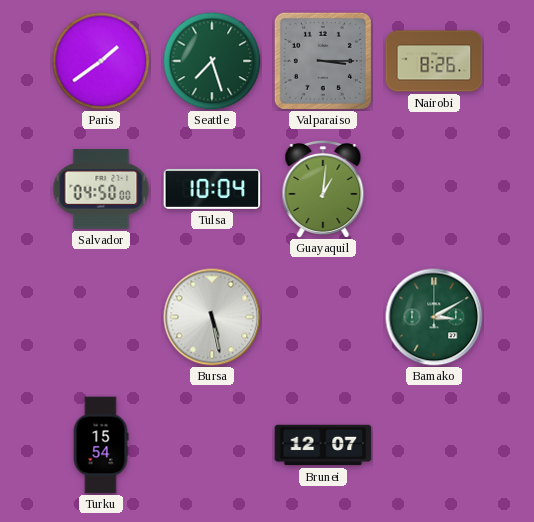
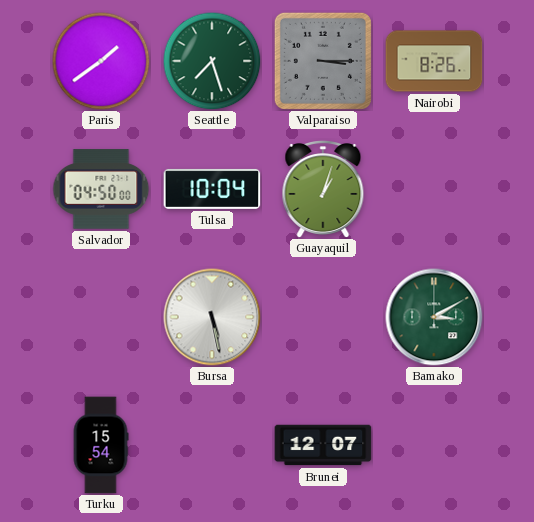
Guayaquil: 1:01 -> 1:03
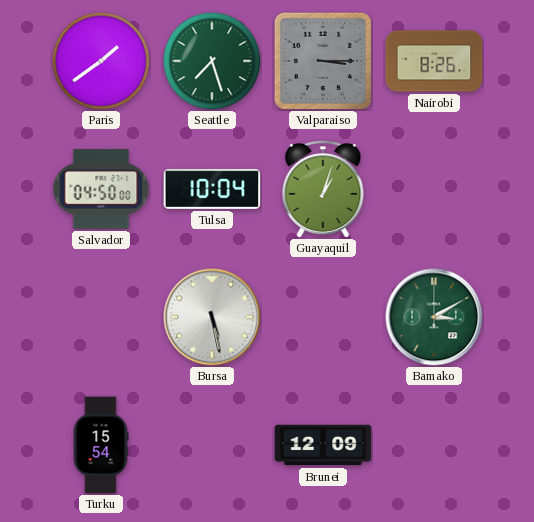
Brunei: 12:07 -> 12:09
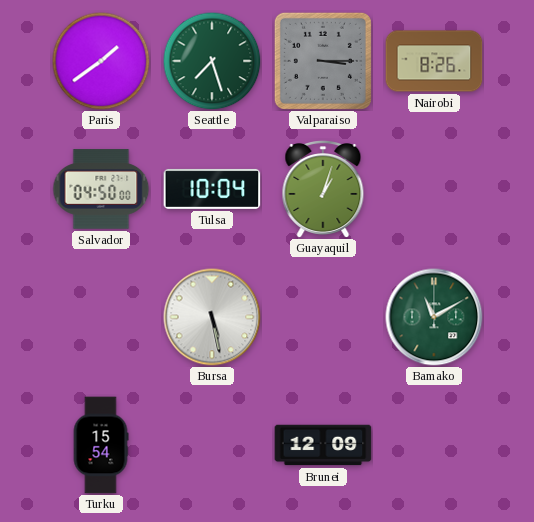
Bamako: 3:10 -> 11:10
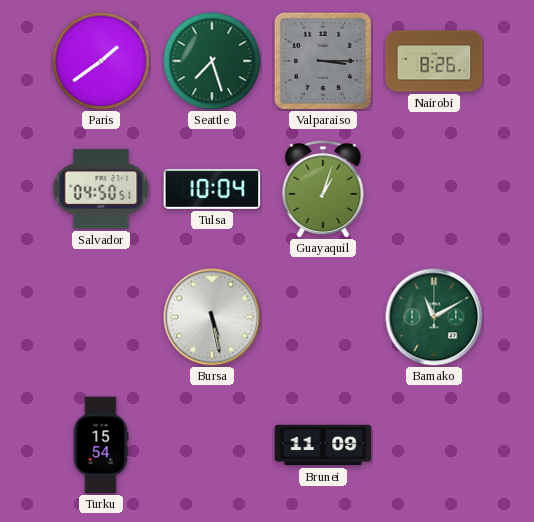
Salvador: 04:50:00 -> 04:50:51
Brunei: 12:09 -> 11:09
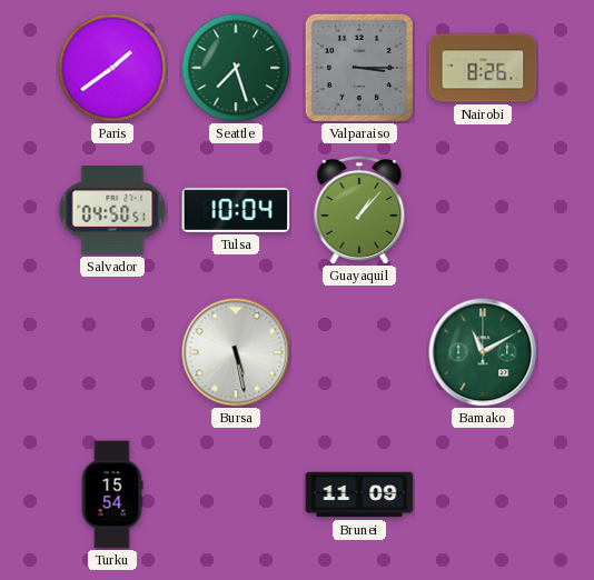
Guayaquil: 1:03 -> 1:07
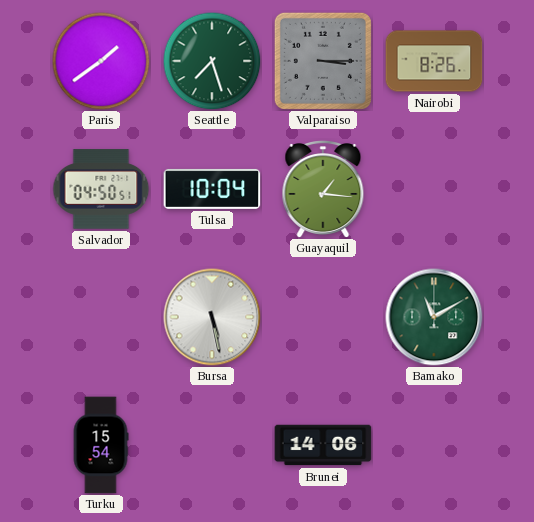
Guayaquil: 1:07 -> 1:16
Brunei: 11:09 -> 14:06
